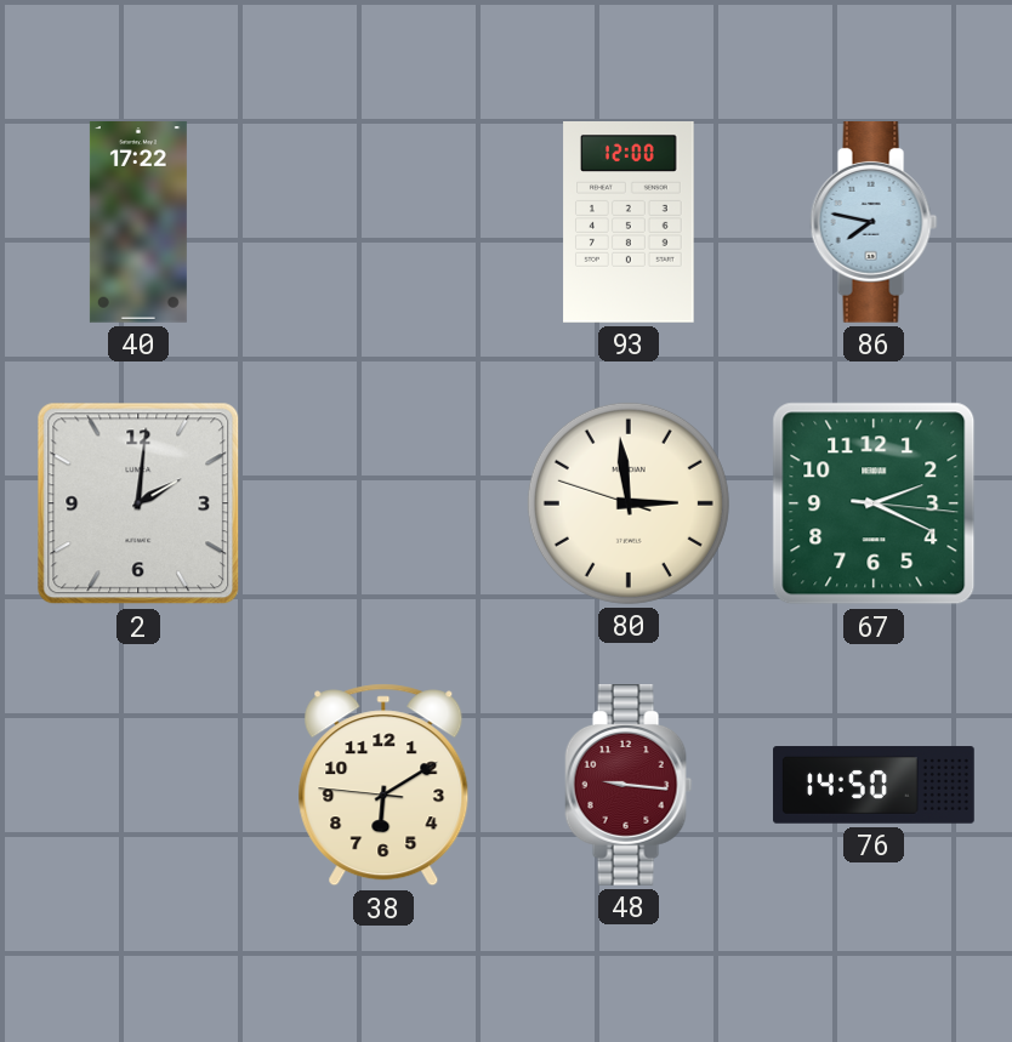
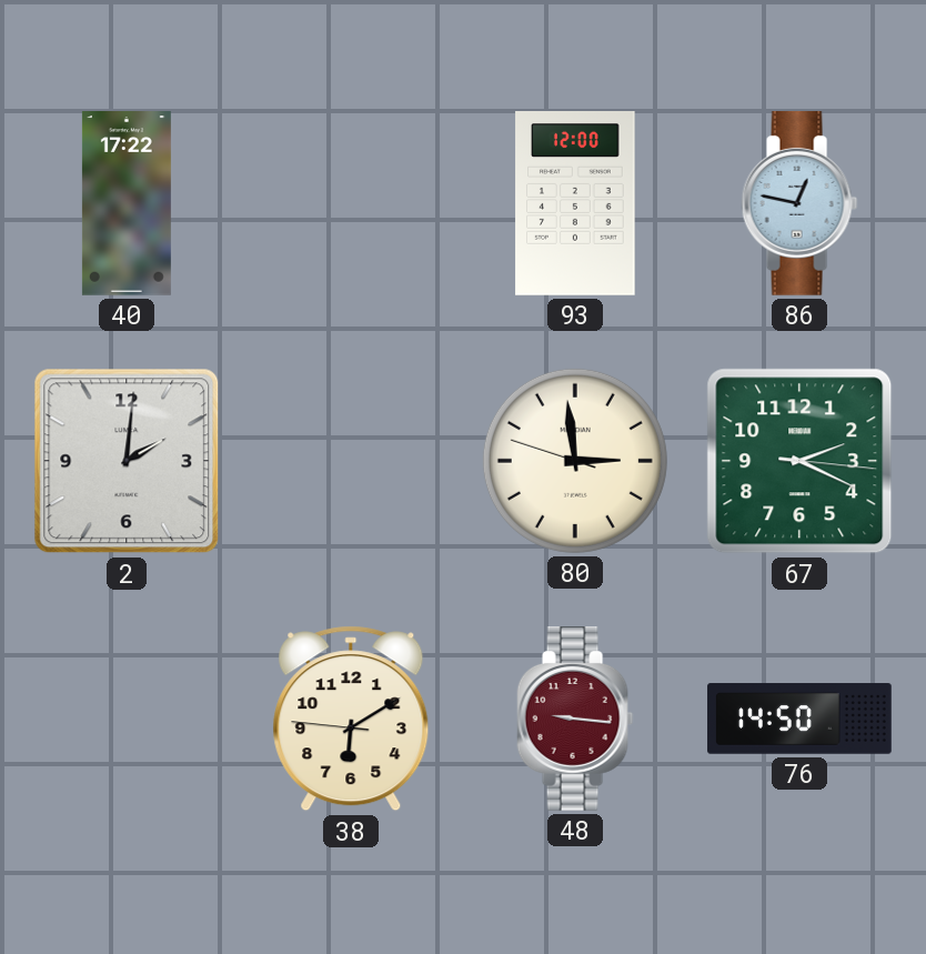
86: 7:47 -> 12:47
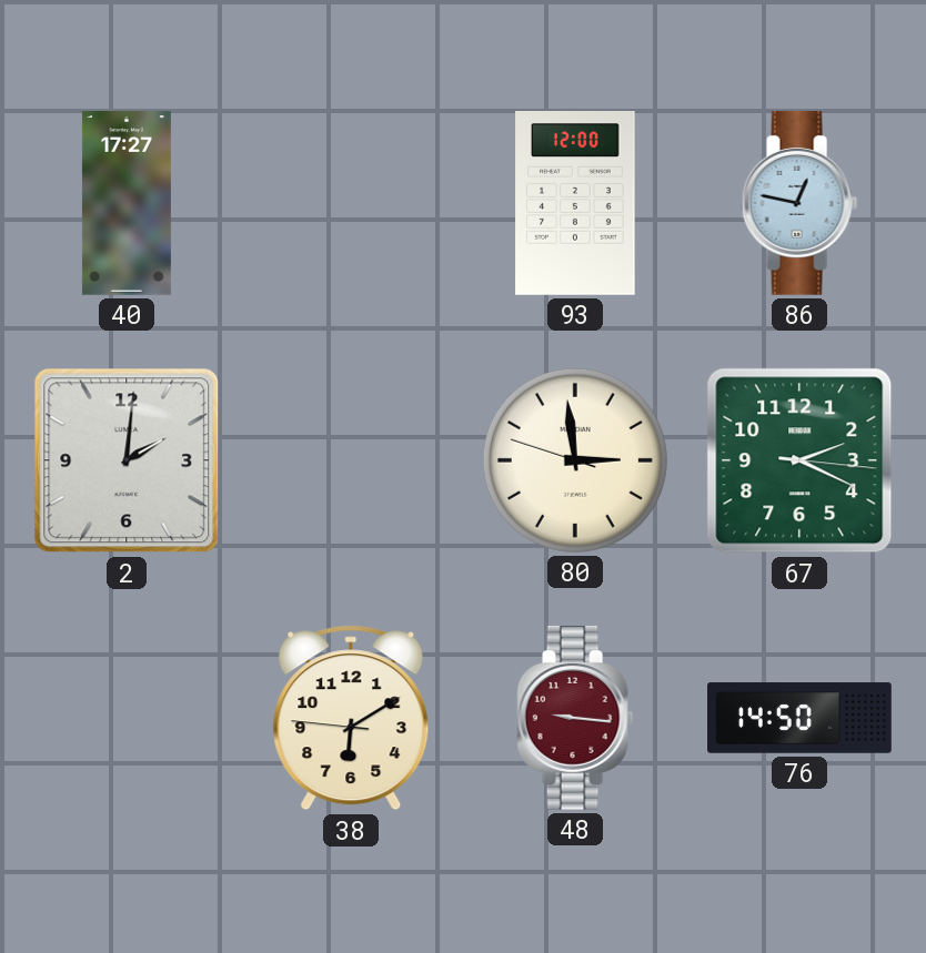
40: 17:22 -> 17:27
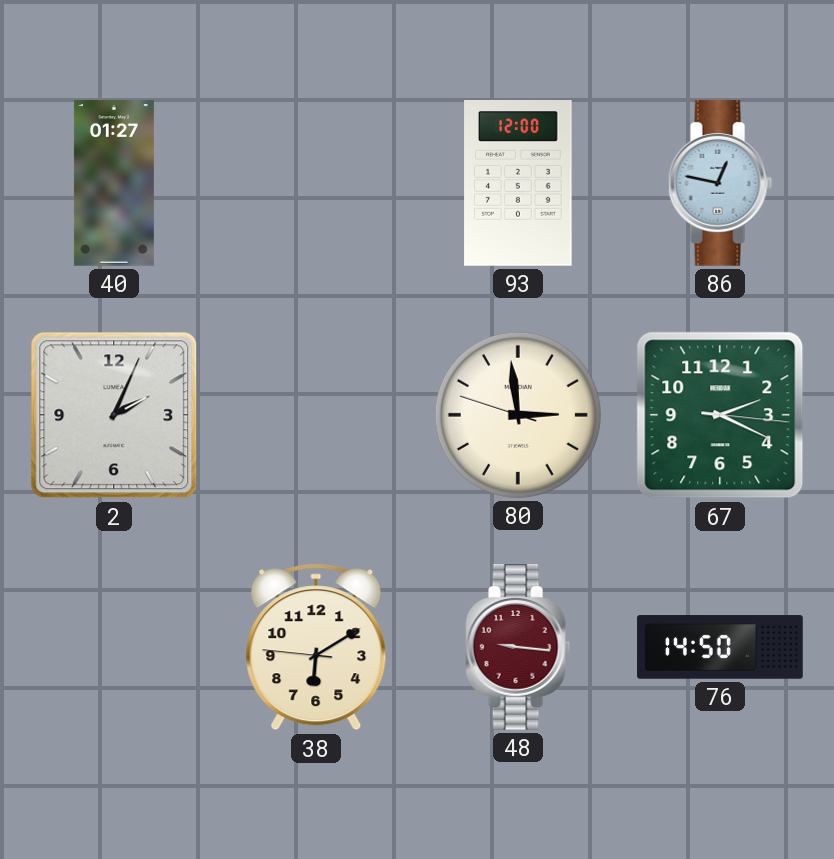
40: 17:27 -> 01:27
2: 2:01 -> 2:04
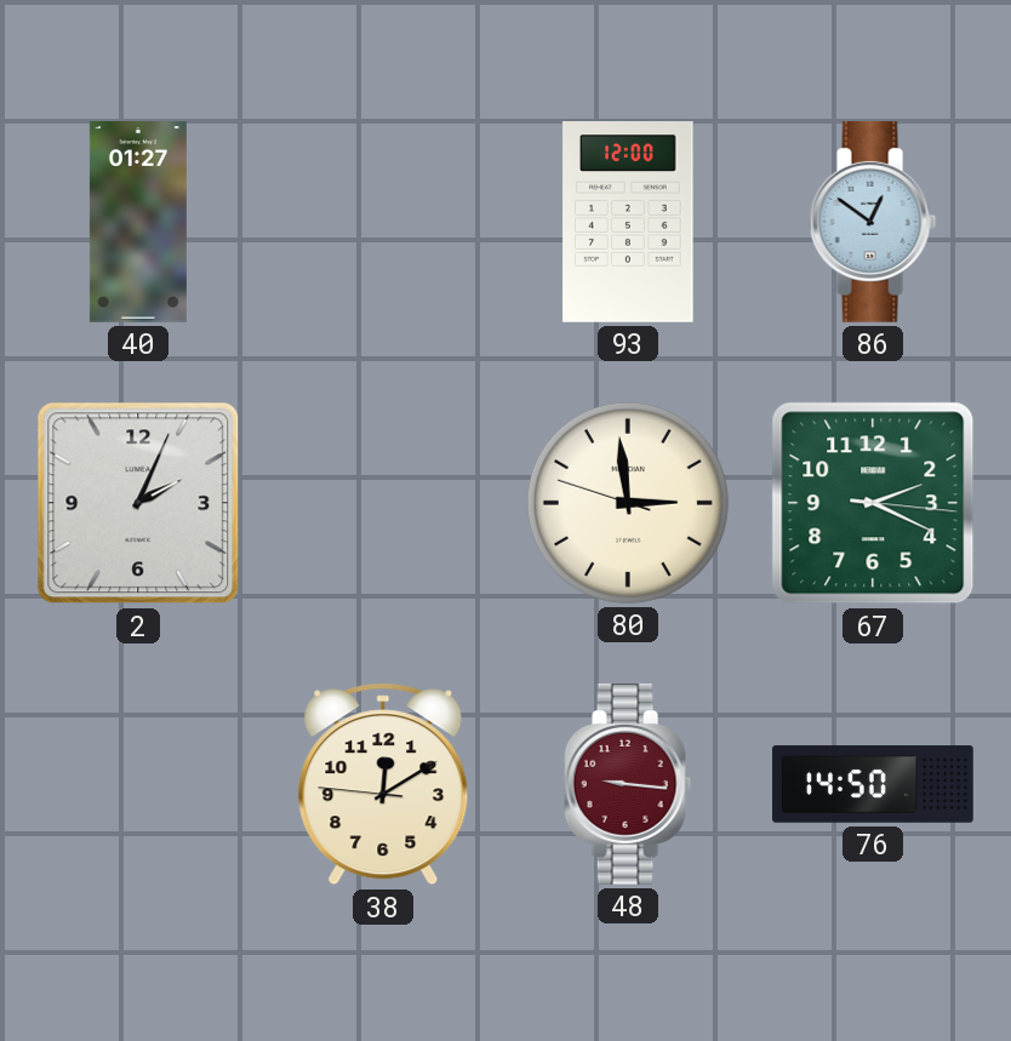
86: 12:47 -> 12:51
38: 6:09 -> 12:09
